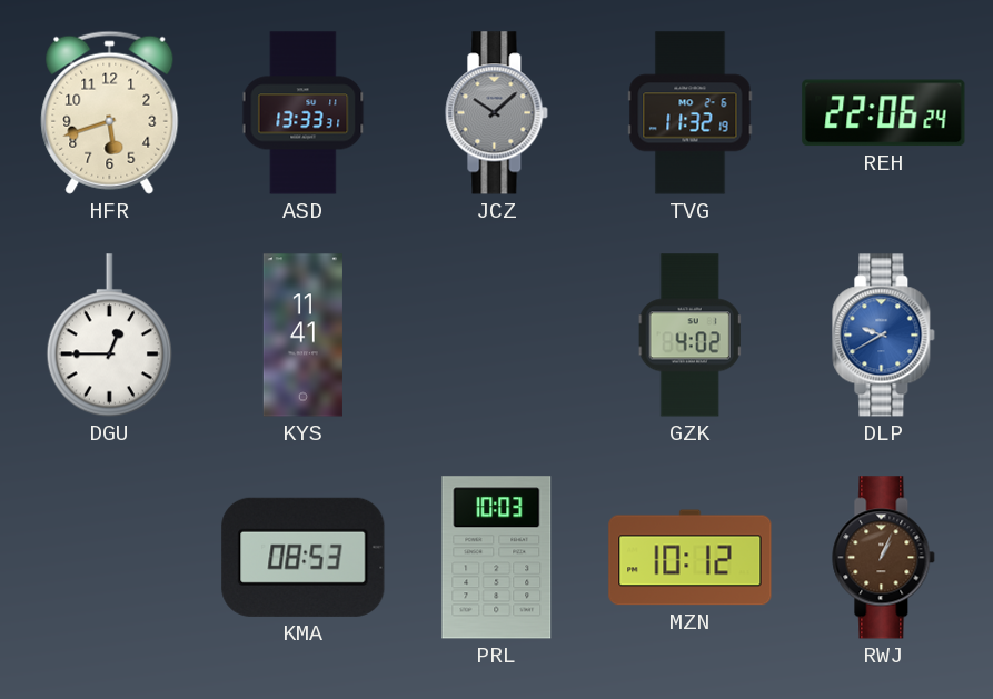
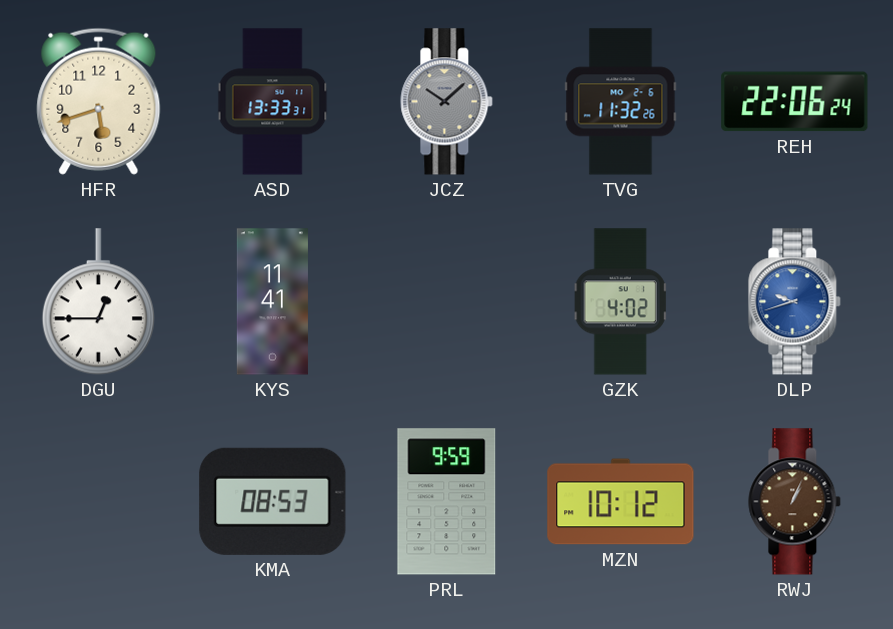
TVG: 11:32:19 -> 11:32:26
DLP: 9:40 -> 9:42
PRL: 10:03 -> 9:59
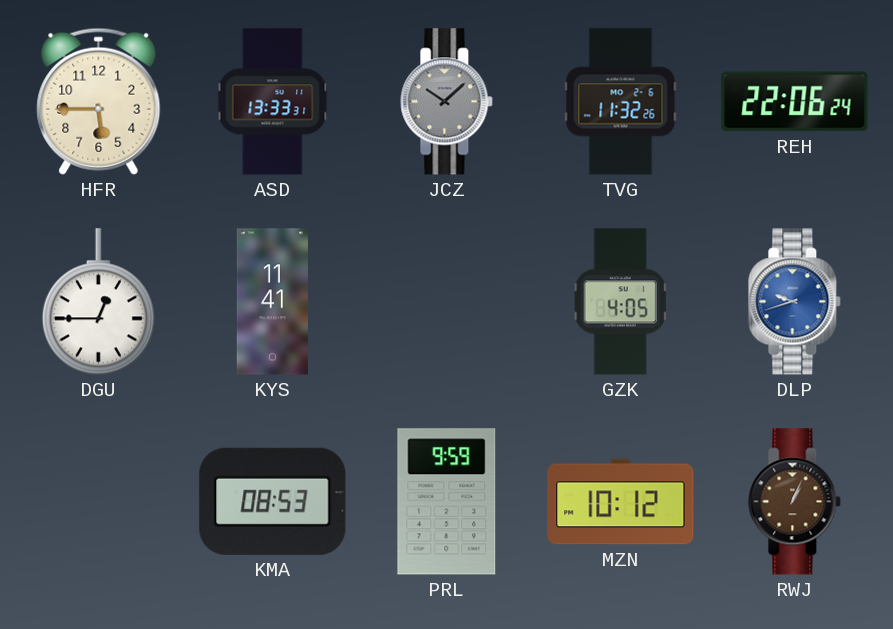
HFR: 5:42 -> 5:45
GZK: 4:02 -> 4:05
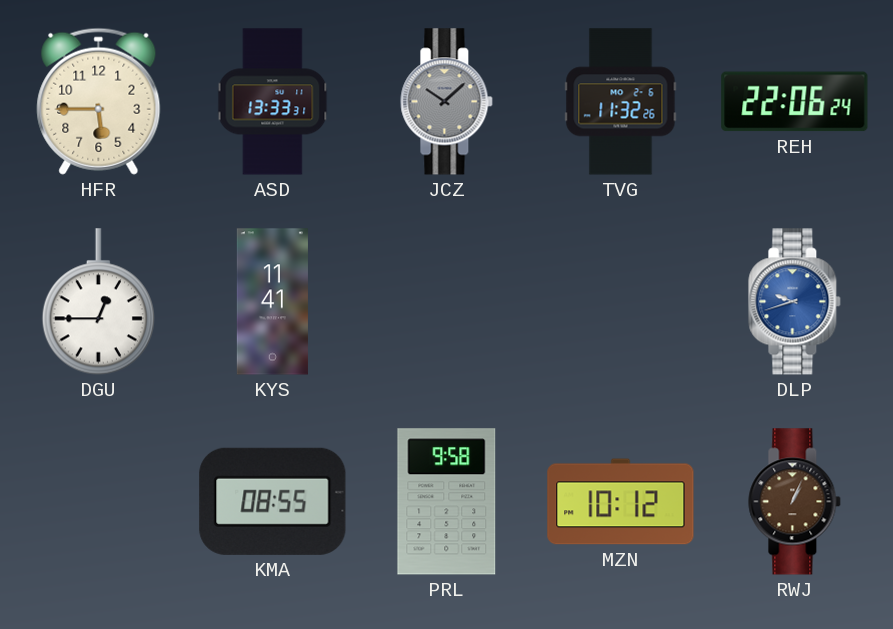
GZK: 4:05 -> none
KMA: 08:53 -> 08:55
PRL: 9:59 -> 9:58
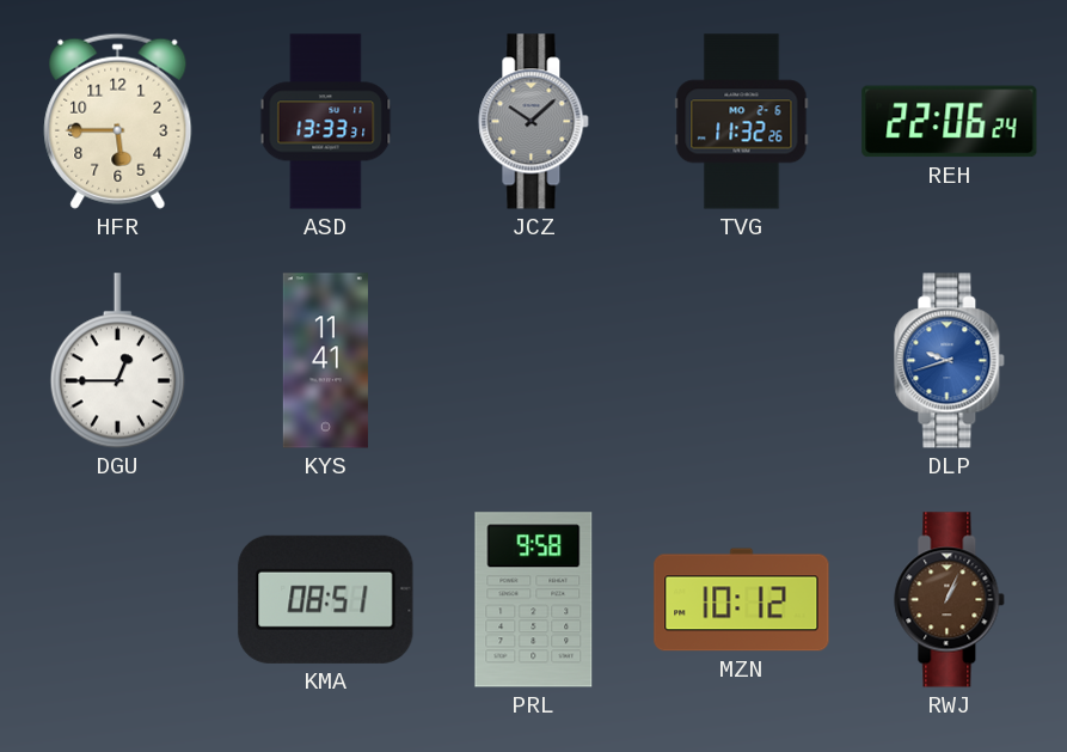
KMA: 08:55 -> 08:51
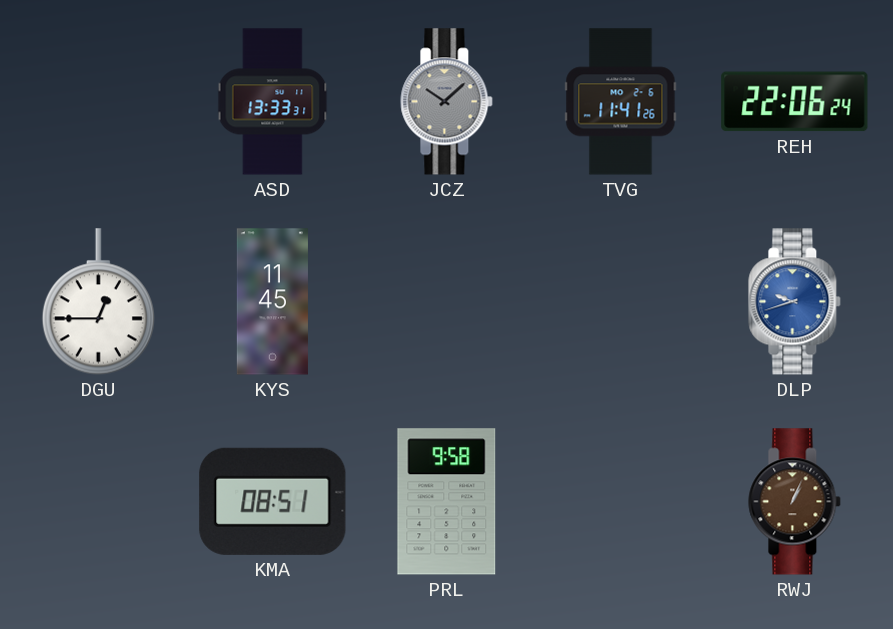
HFR: 5:45 -> none
TVG: 11:32 -> 11:41
KYS: 11:41 -> 11:45
MZN: 10:12 -> none
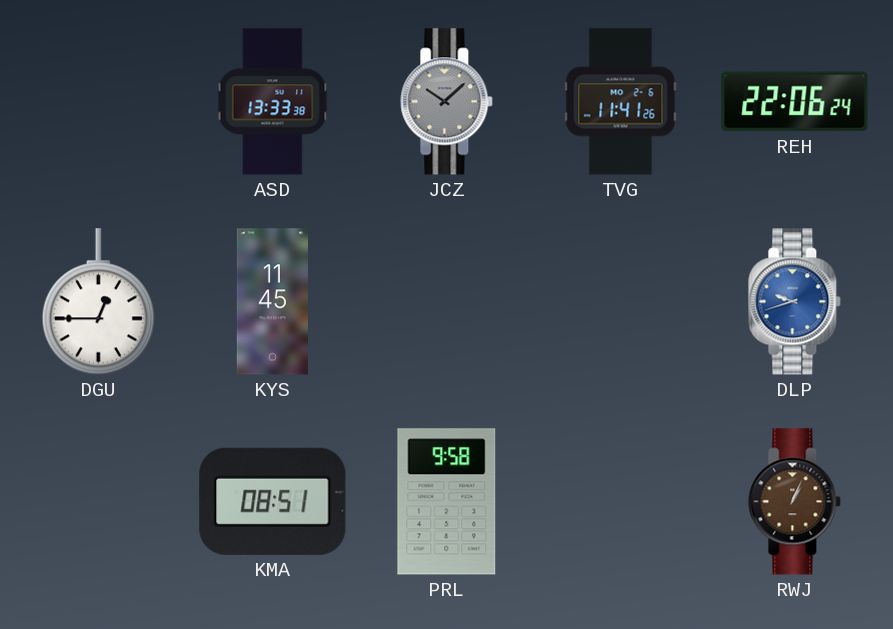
ASD: 13:33:31 -> 13:33:38
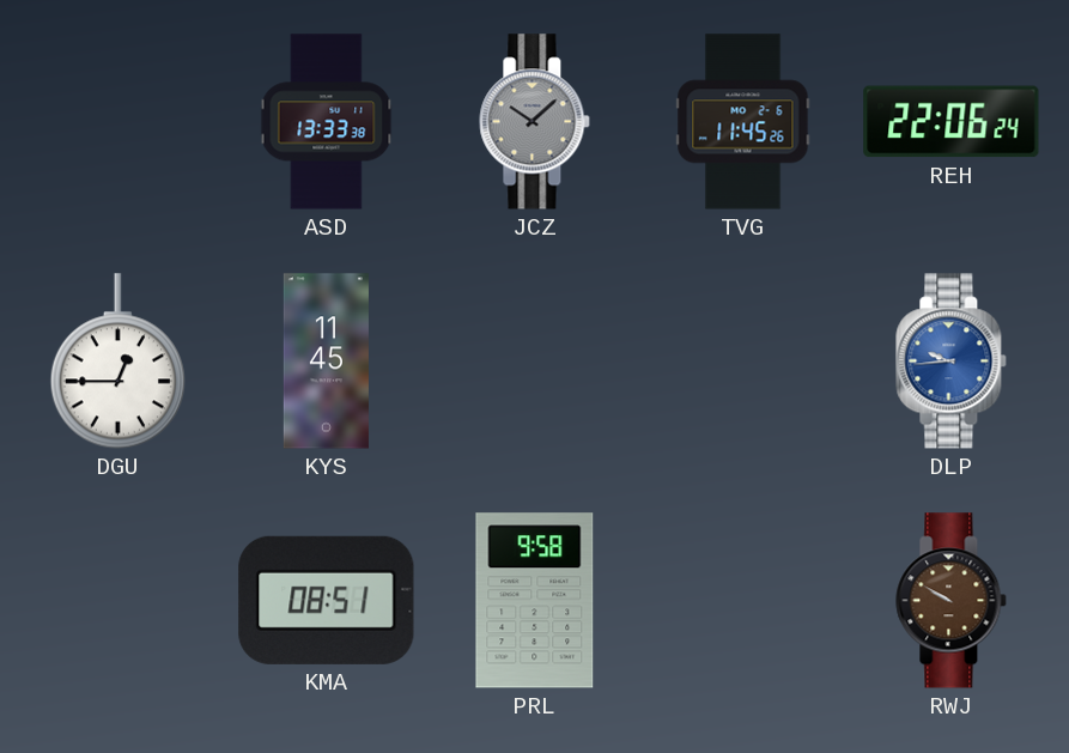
TVG: 11:41 -> 11:45
DLP: 9:42 -> 9:44
RWJ: 1:04 -> 9:50
